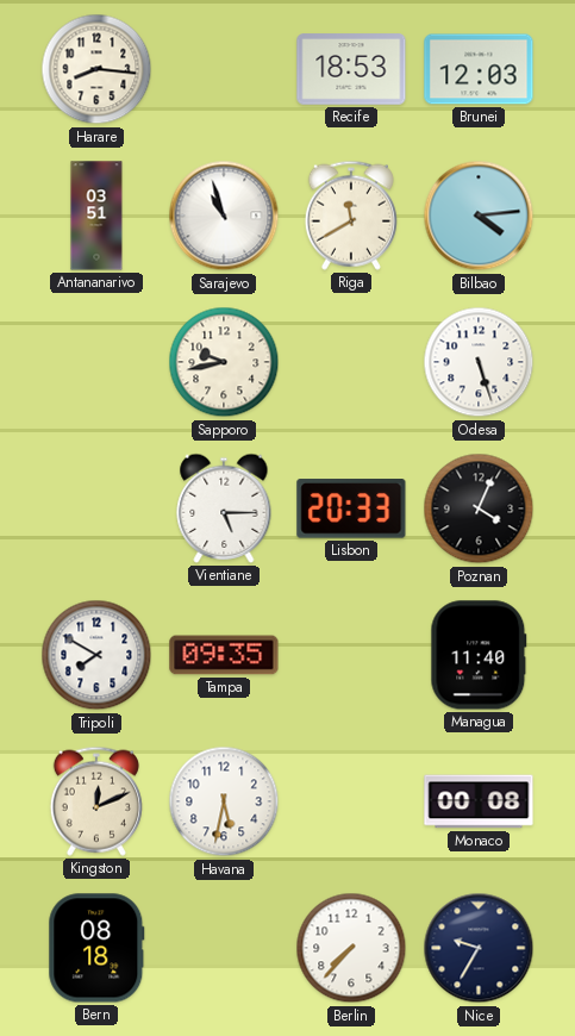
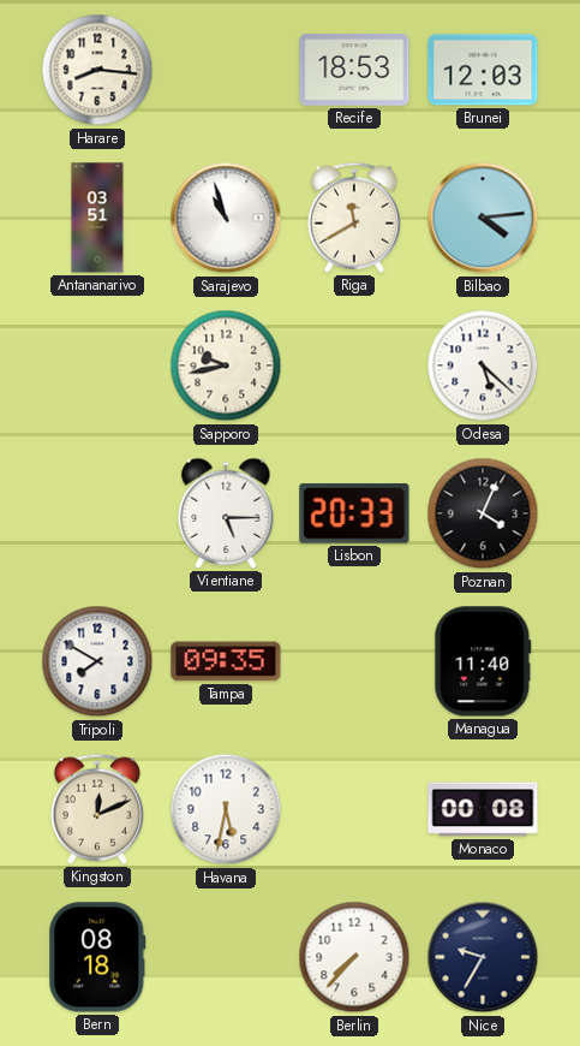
Odesa: 5:27 -> 5:22
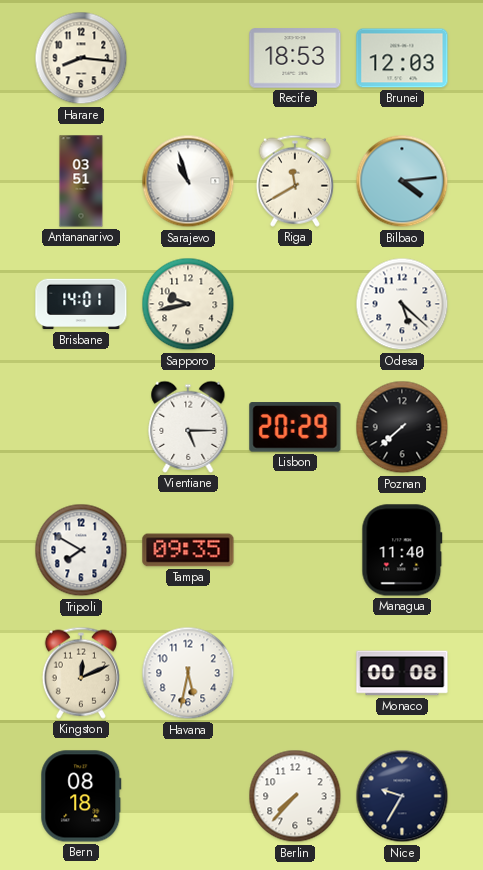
Brisbane: none -> 14:01
Lisbon: 20:33 -> 20:29
Poznan: 4:04 -> 7:38
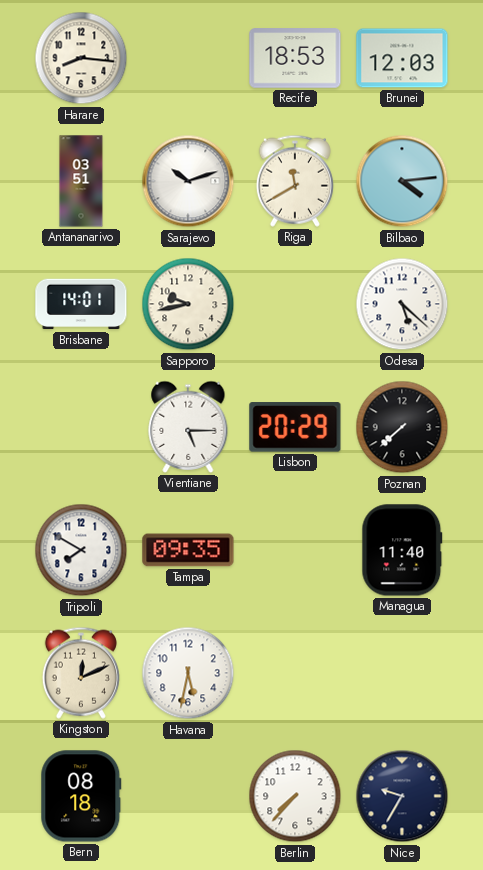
Sarajevo: 10:57 -> 10:12
Monaco: 00:08 -> none
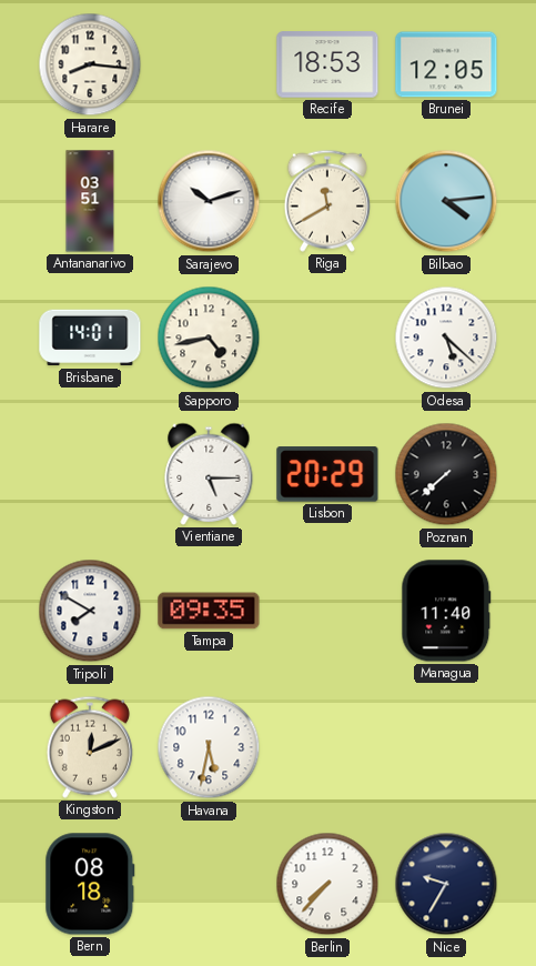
Brunei: 12:03 -> 12:05
Sapporo: 9:43 -> 4:43
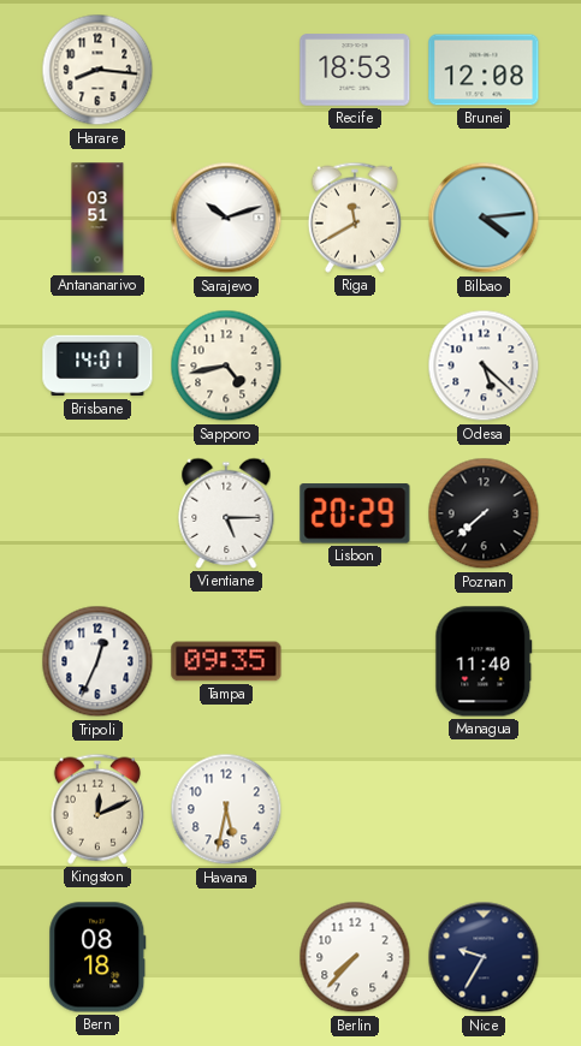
Brunei: 12:05 -> 12:08
Tripoli: 7:50 -> 12:34
